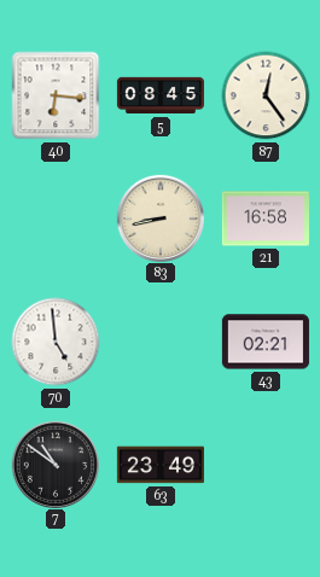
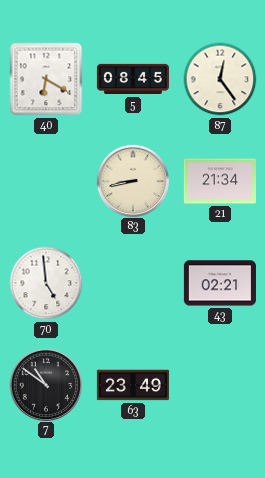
40: 6:16 -> 6:20
21: 16:58 -> 21:34
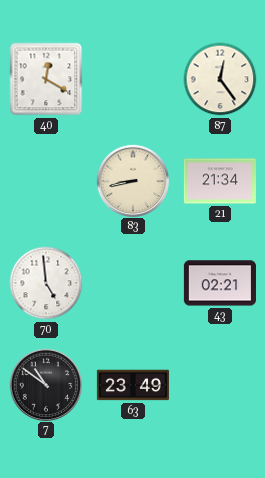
40: 6:20 -> 12:20
5: 08:45 -> none
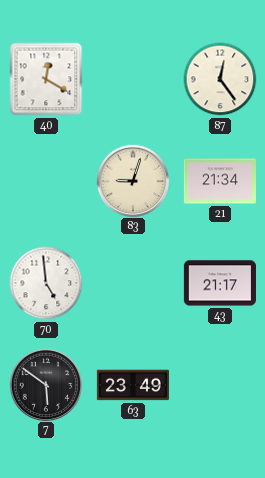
83: 8:43 -> 9:03
43: 02:21 -> 21:17
7: 10:51 -> 5:51
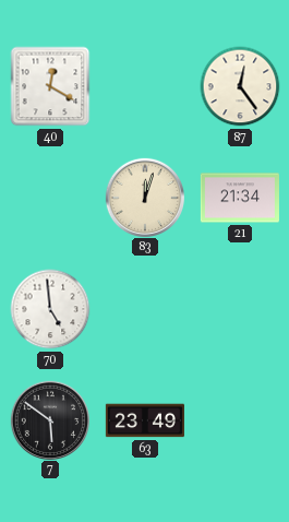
83: 9:03 -> 12:03
43: 21:17 -> none
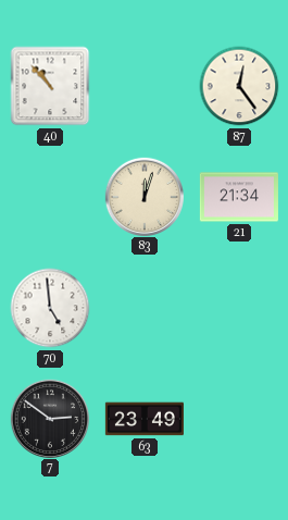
40: 12:20 -> 10:53
7: 5:51 -> 2:51
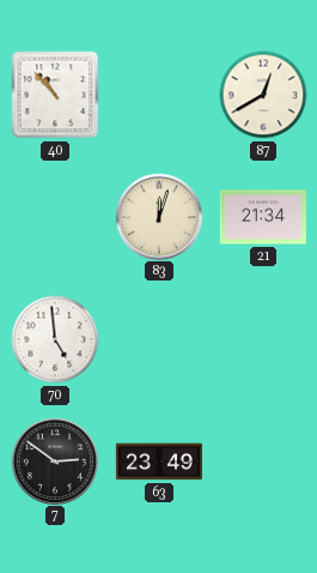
87: 12:24 -> 12:40
